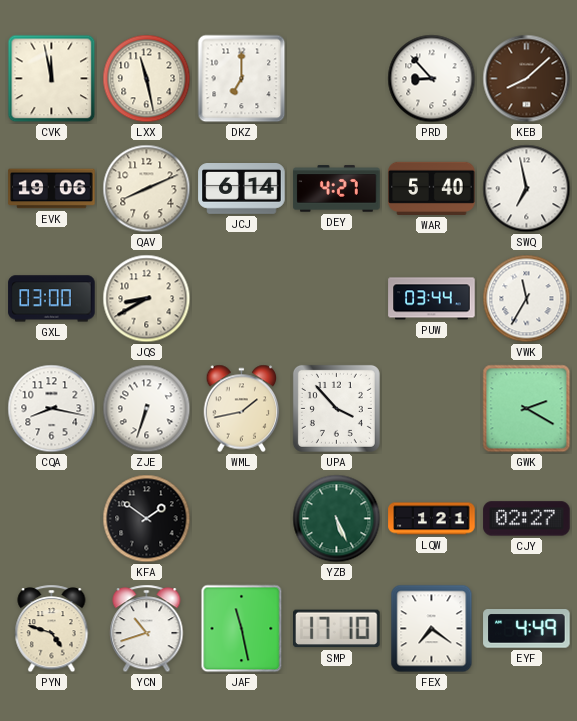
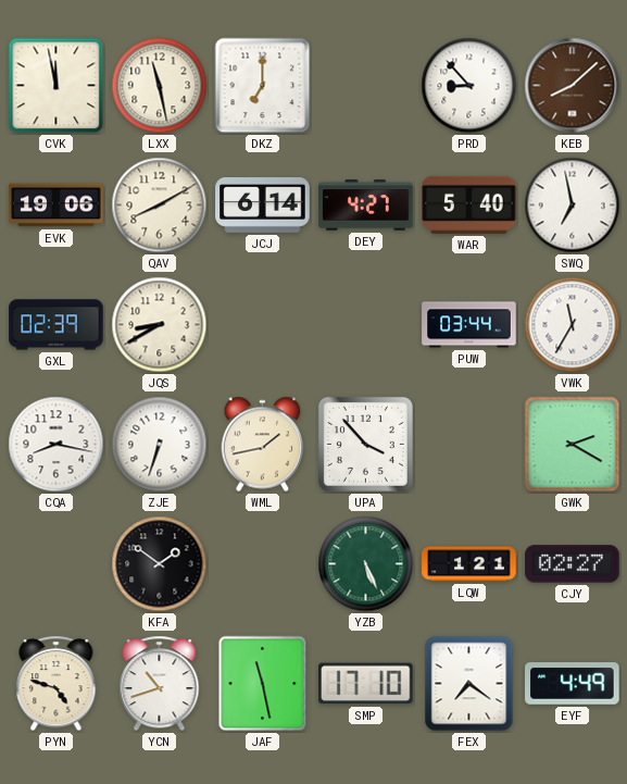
QAV: 8:11 -> 8:10
GXL: 03:00 -> 02:39
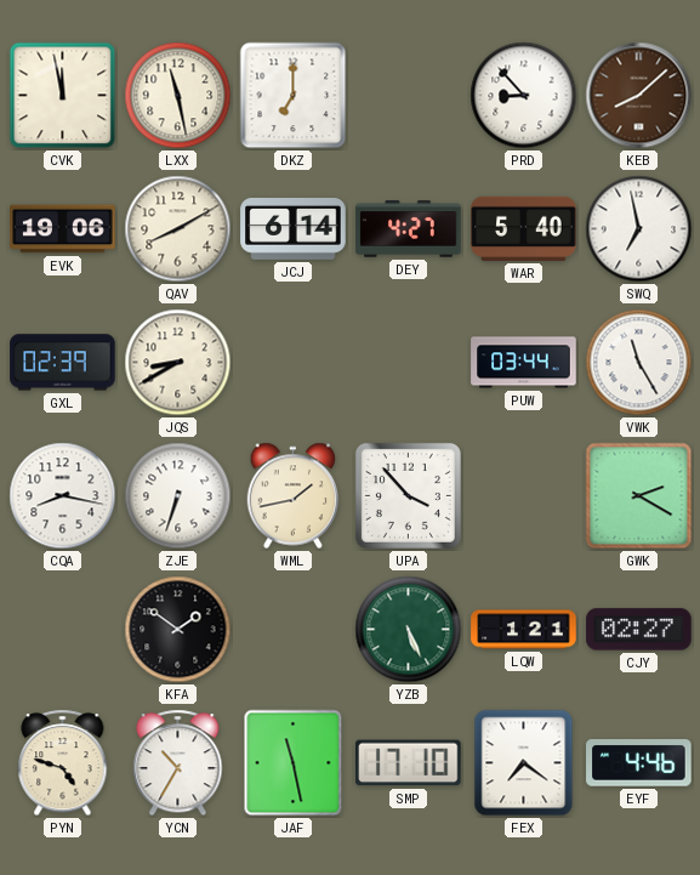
VWK: 11:35 -> 11:25
YCN: 10:42 -> 10:35
EYF: 4:49 -> 4:46
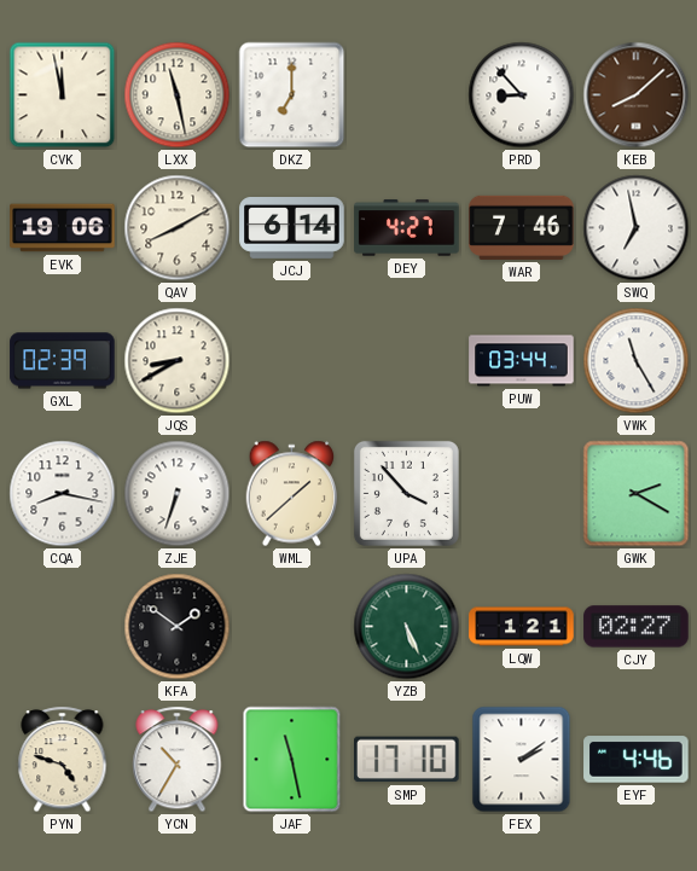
WAR: 5:40 -> 7:46
WML: 1:43 -> 1:38
FEX: 7:21 -> 2:09
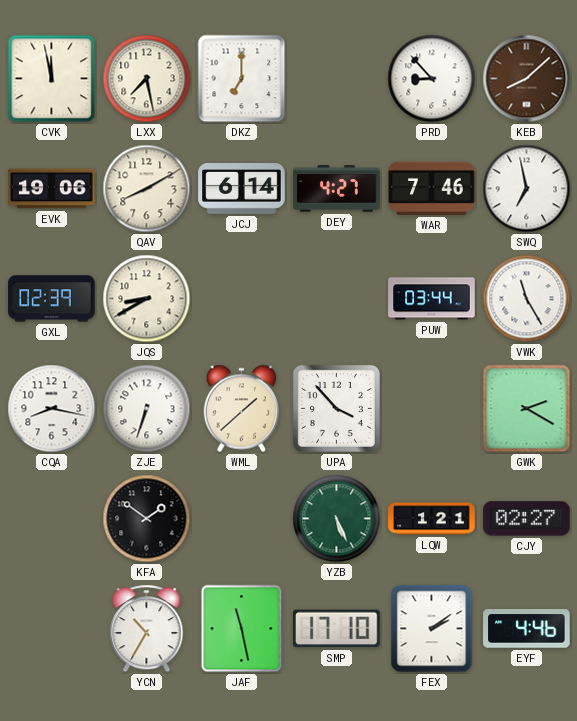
LXX: 11:28 -> 7:28
PYN: 4:48 -> none
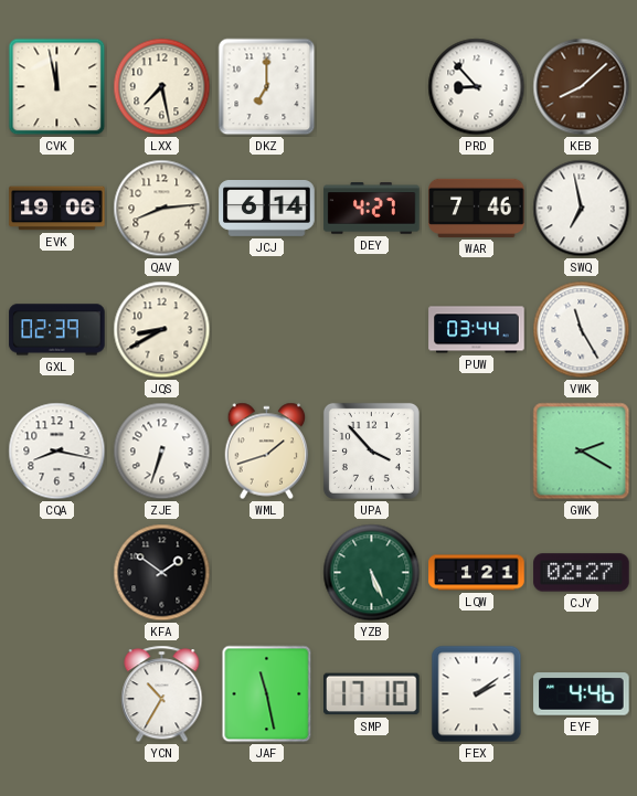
QAV: 8:10 -> 8:14
WML: 1:38 -> 1:42
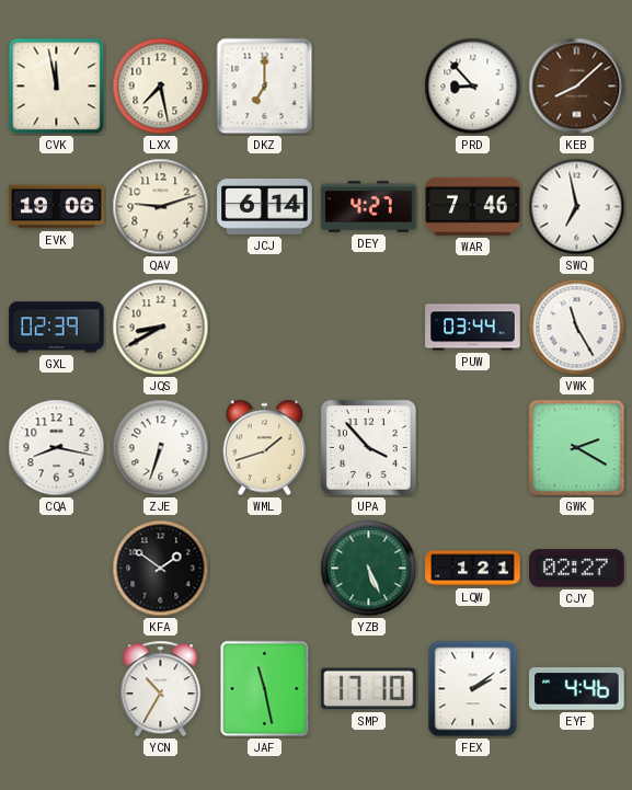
QAV: 8:14 -> 9:12
